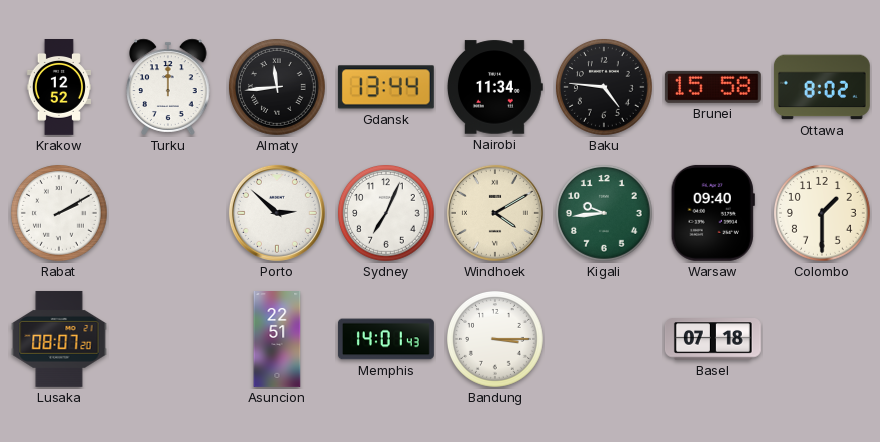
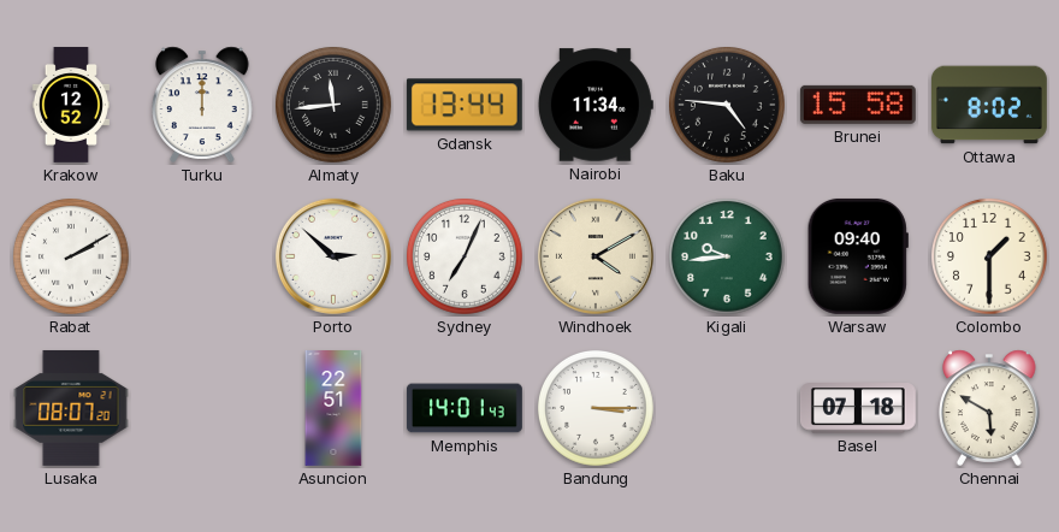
Chennai: none -> 5:50
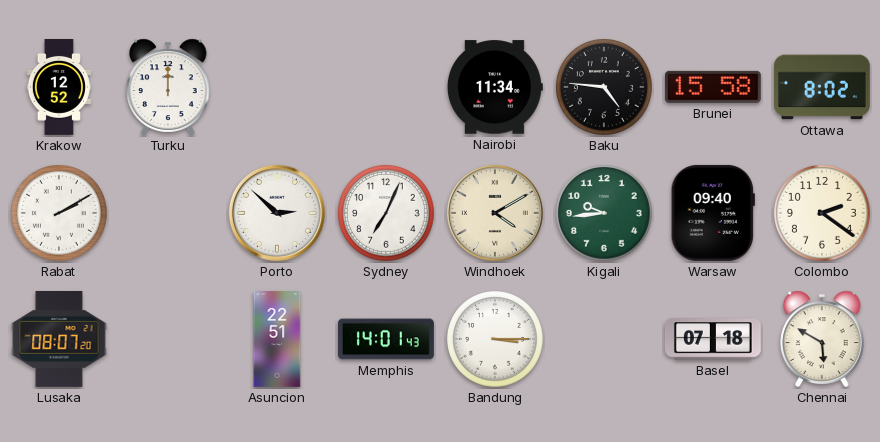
Almaty: 11:44 -> none
Gdansk: 13:44 -> none
Colombo: 1:30 -> 2:21
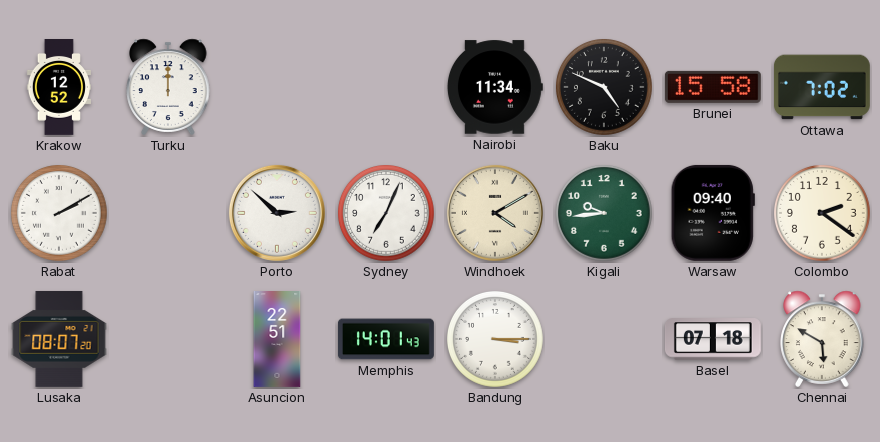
Baku: 4:46 -> 4:49
Ottawa: 8:02 -> 7:02
